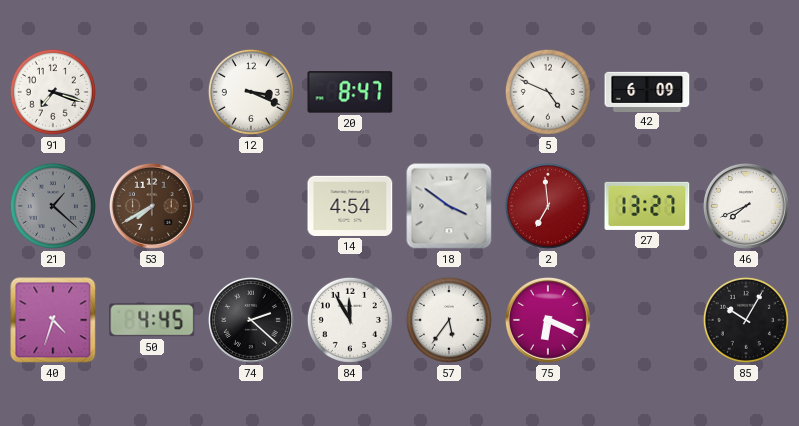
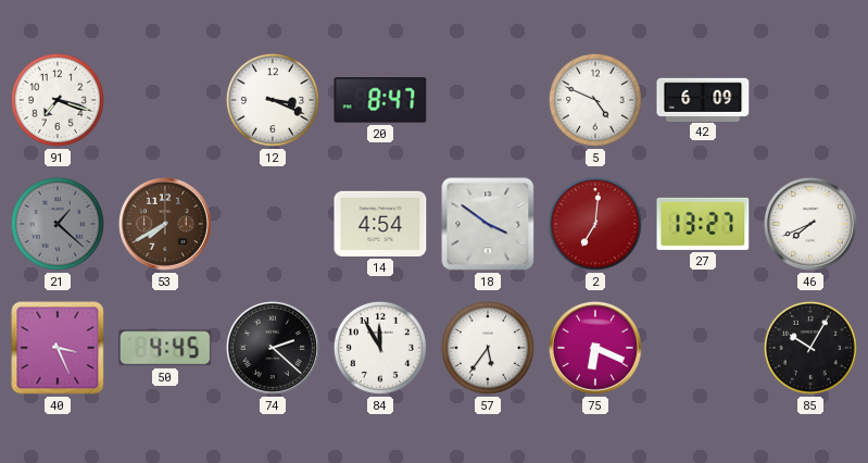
2: 6:59 -> 7:01
40: 4:33 -> 3:26
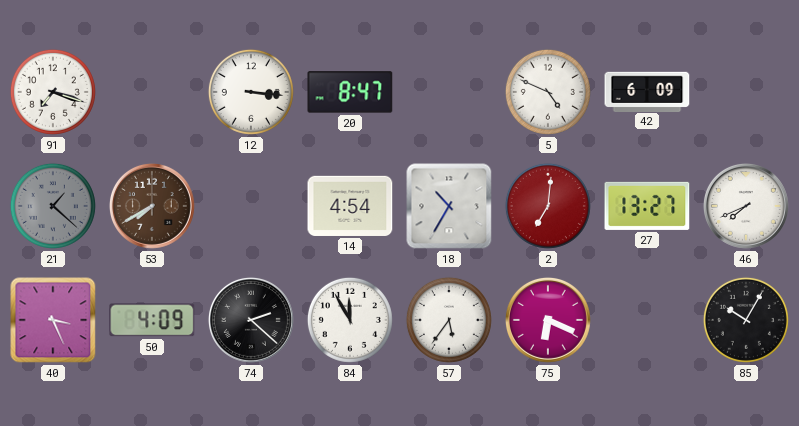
12: 3:19 -> 3:16
18: 3:51 -> 10:35
50: 4:45 -> 4:09
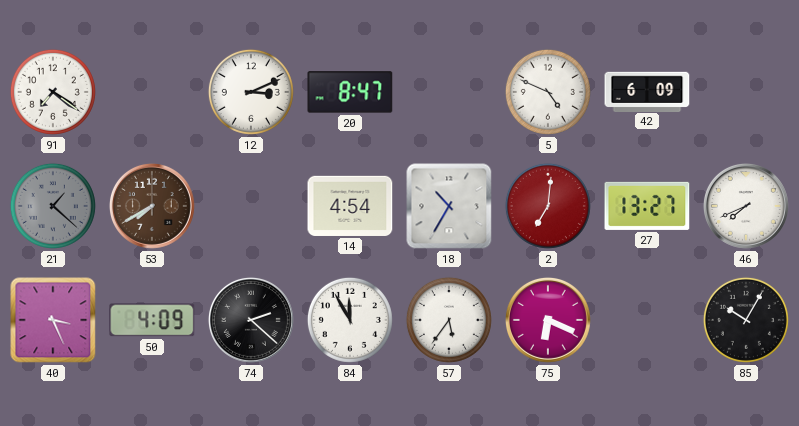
91: 7:18 -> 7:21
12: 3:16 -> 3:11
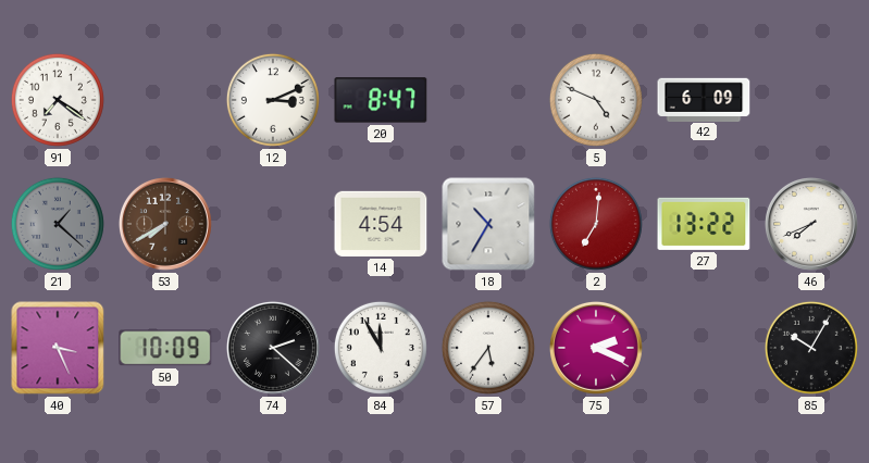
27: 13:27 -> 13:22
50: 4:09 -> 10:09
75: 6:19 -> 2:19
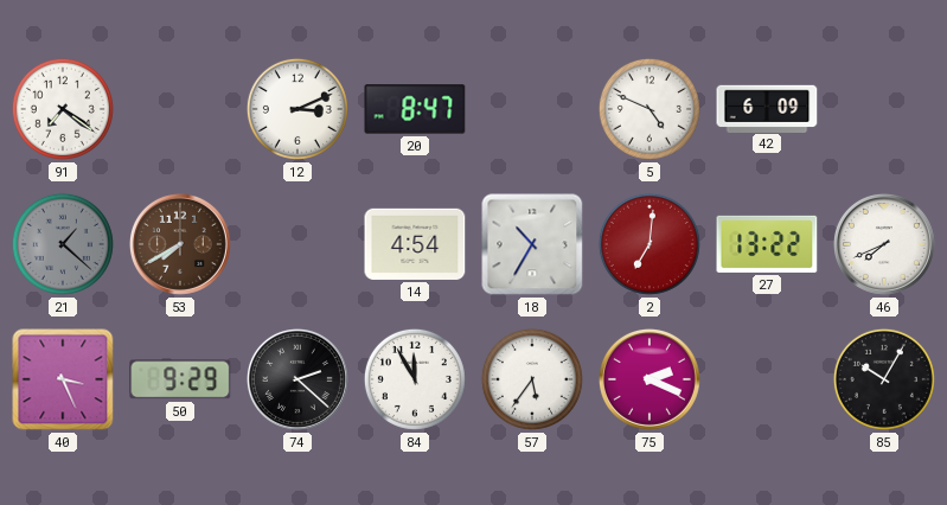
50: 10:09 -> 9:29
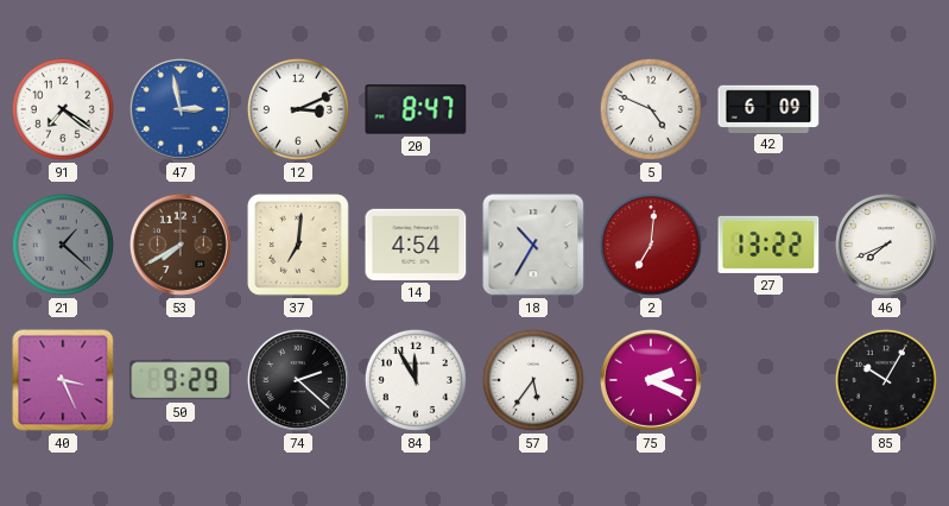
47: none -> 2:58
37: none -> 7:01
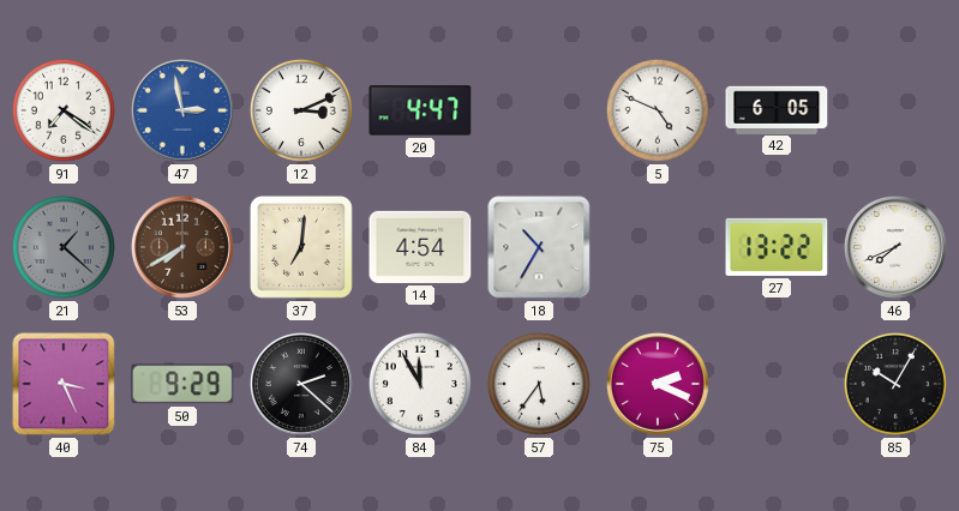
20: 8:47 -> 4:47
42: 6:09 -> 6:05
2: 7:01 -> none
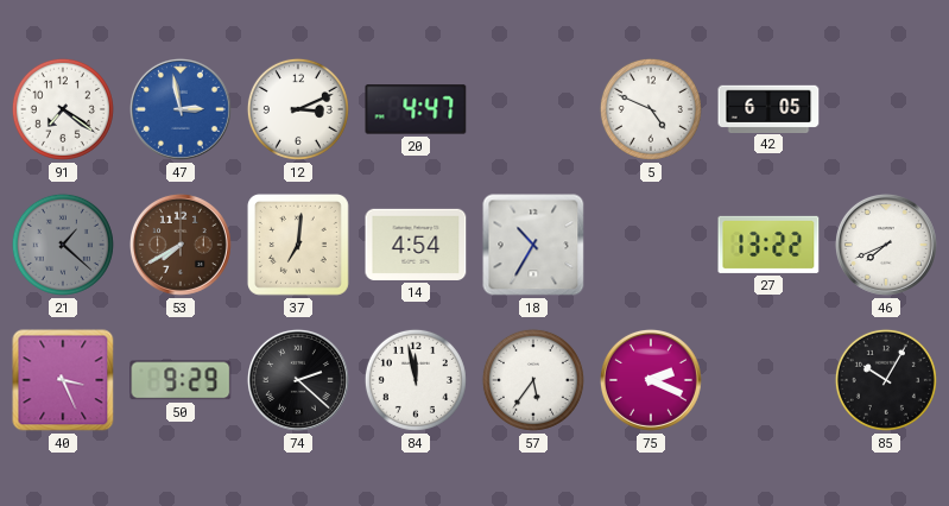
84: 11:55 -> 11:58
